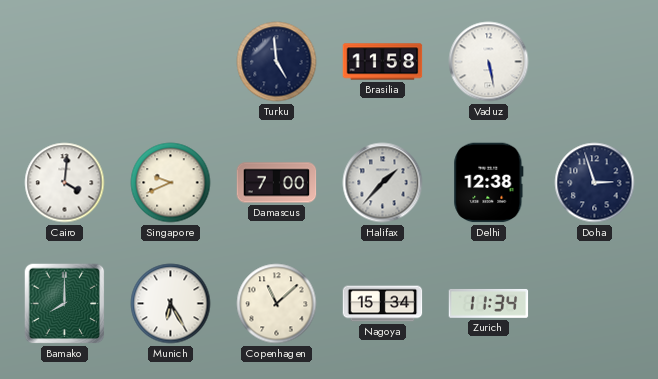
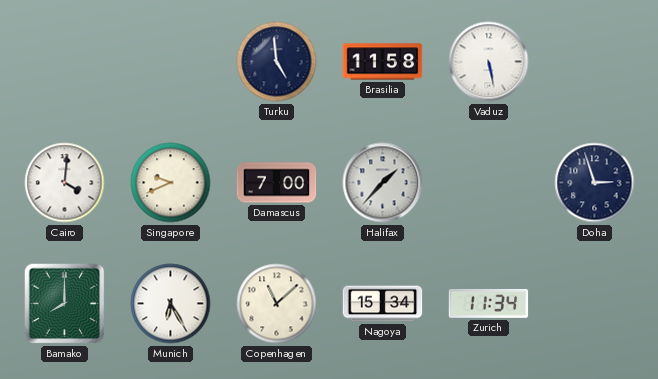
Delhi: 12:38 -> none
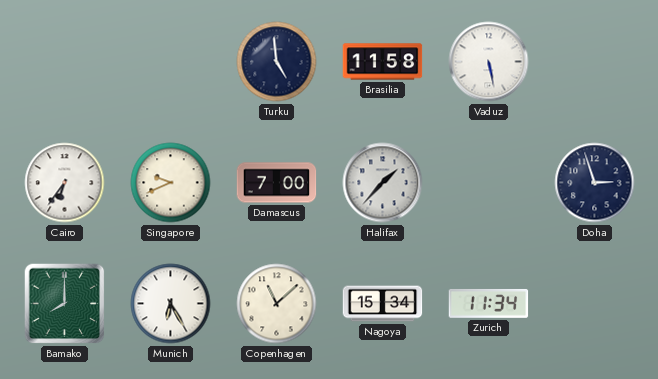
Cairo: 4:01 -> 6:36
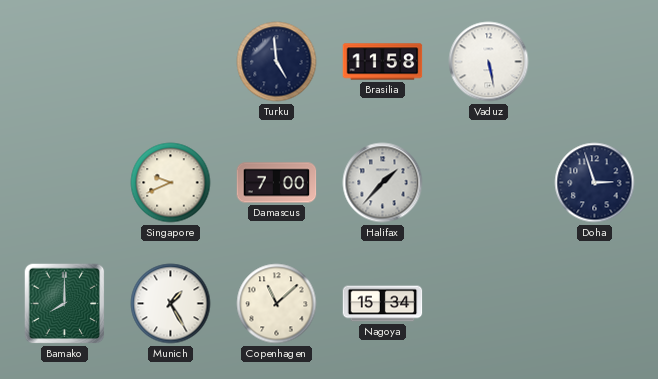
Cairo: 6:36 -> none
Munich: 6:25 -> 1:25
Zurich: 11:34 -> none
